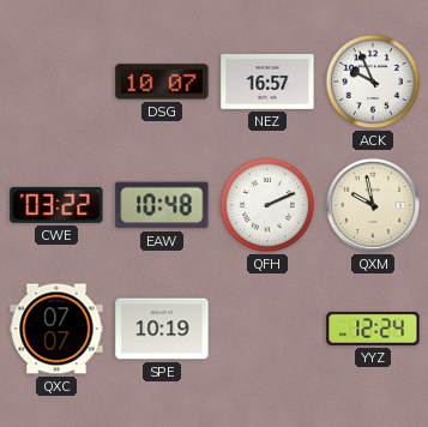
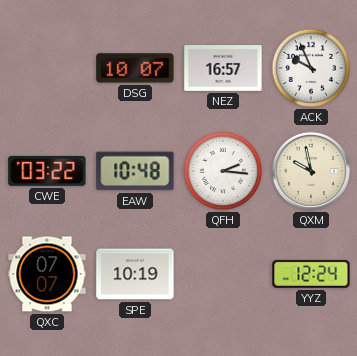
QFH: 2:11 -> 2:16
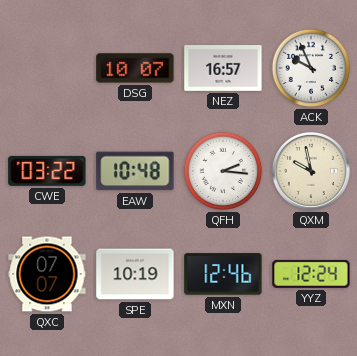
MXN: none -> 12:46
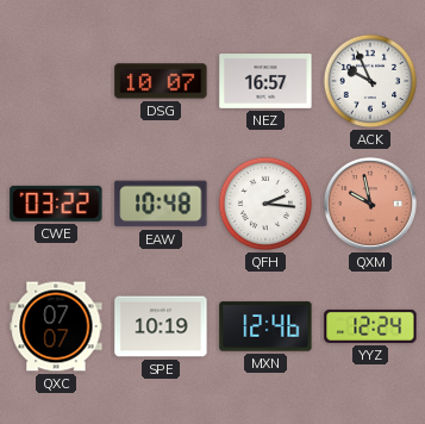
QXM dial: cream -> salmon
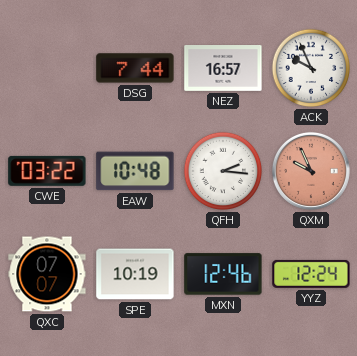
DSG: 10:07 -> 7:44
QXM: 9:58 -> 9:56
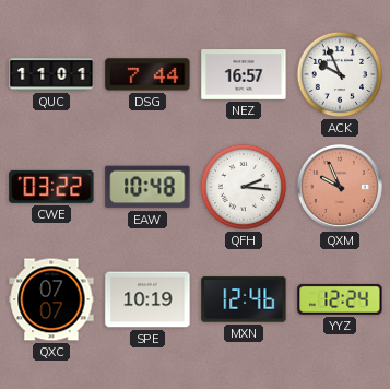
QUC: none -> 11:01
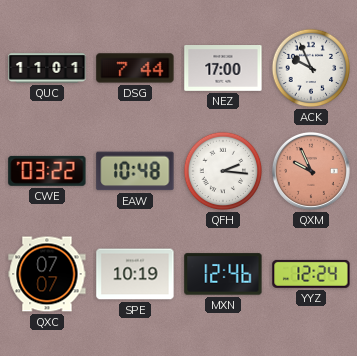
NEZ: 16:57 -> 17:00
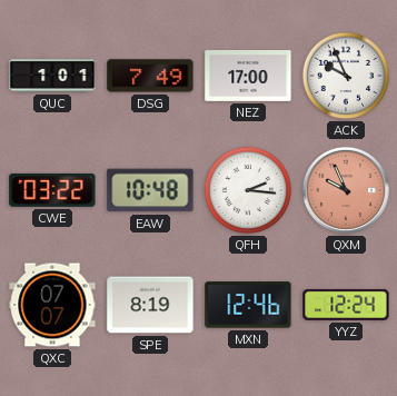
QUC: 11:01 -> 1:01
DSG: 7:44 -> 7:49
SPE: 10:19 -> 8:19
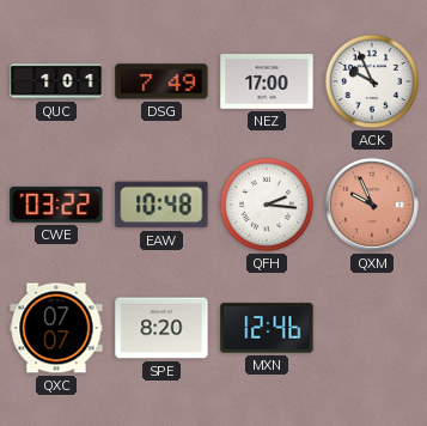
SPE: 8:19 -> 8:20
YYZ: 12:24 -> none
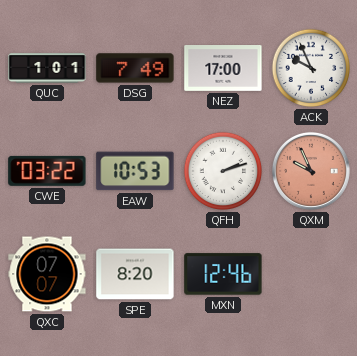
EAW: 10:48 -> 10:53
QFH: 2:16 -> 2:12
